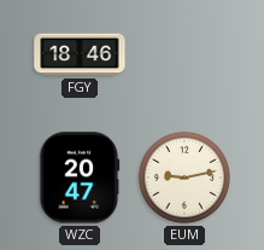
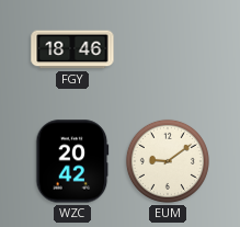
WZC: 20:47 -> 20:42
EUM: 9:13 -> 9:09
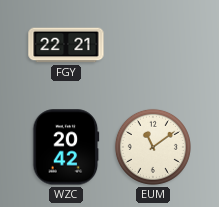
FGY: 18:46 -> 22:21
EUM: 9:09 -> 11:09
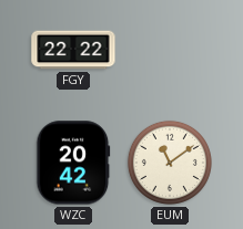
FGY: 22:21 -> 22:22
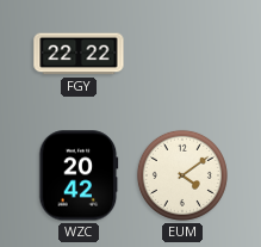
EUM: 11:09 -> 4:09
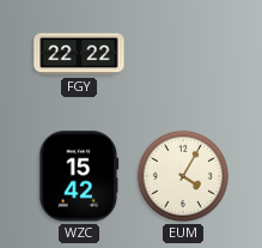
WZC: 20:42 -> 15:42
EUM: 4:09 -> 4:05
